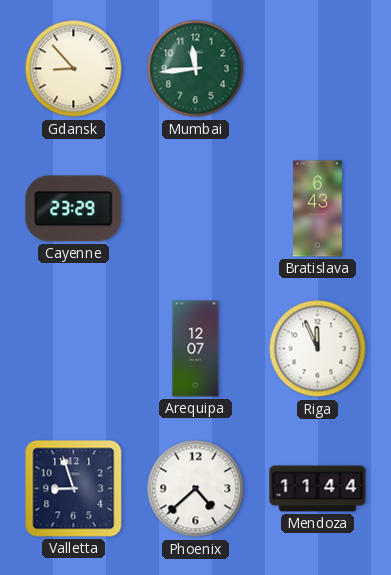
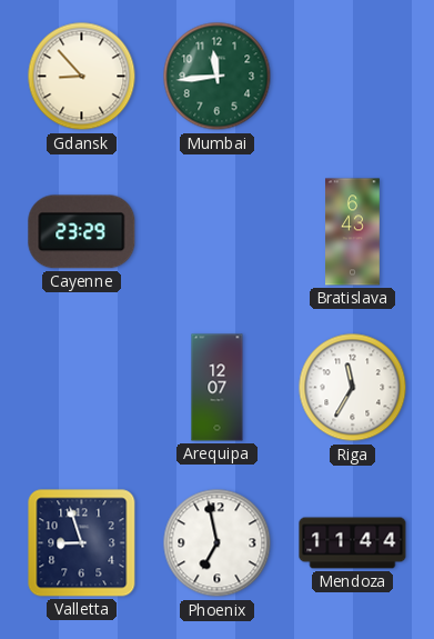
Riga: 11:56 -> 11:35
Phoenix: 4:38 -> 6:58
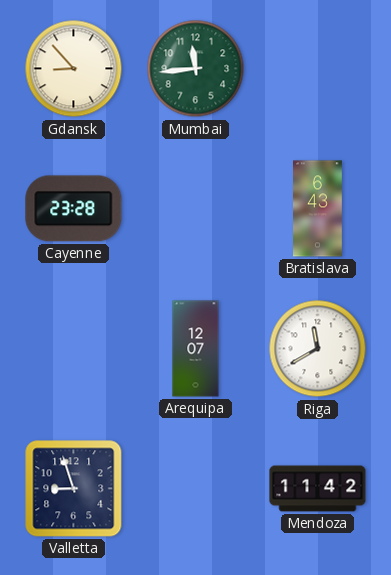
Cayenne: 23:29 -> 23:28
Riga: 11:35 -> 11:40
Phoenix: 6:58 -> none
Mendoza: 11:44 -> 11:42
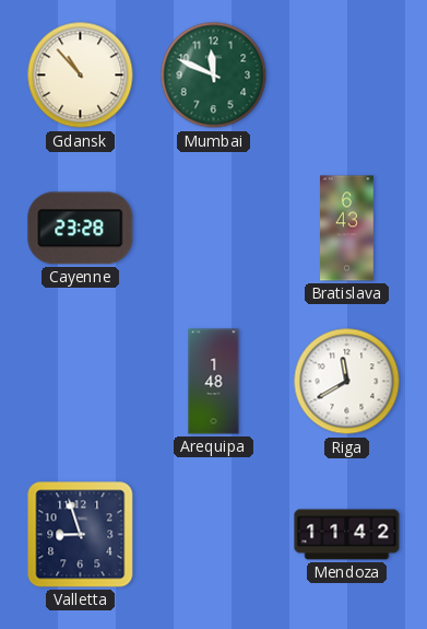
Gdansk: 8:53 -> 10:53
Mumbai: 11:44 -> 11:49
Arequipa: 12:07 -> 1:48
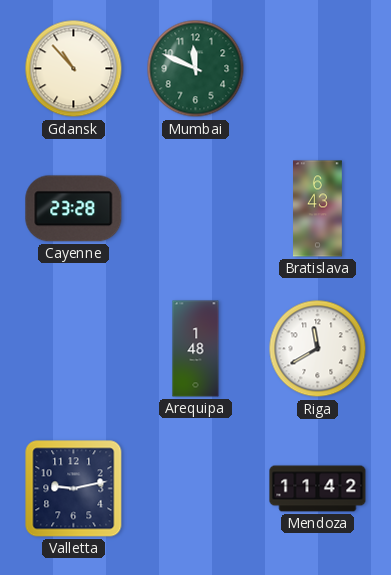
Valletta: 8:57 -> 9:13
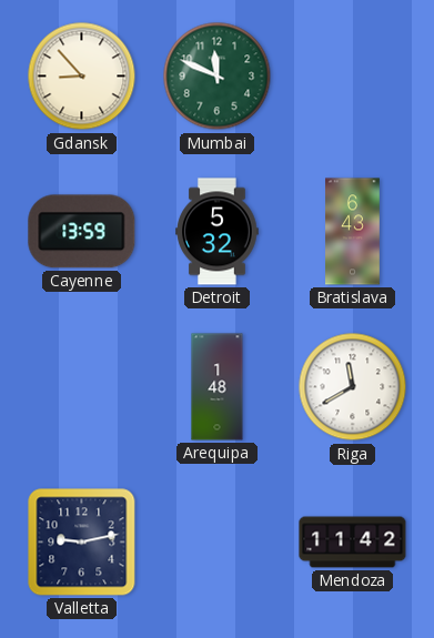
Gdansk: 10:53 -> 8:53
Cayenne: 23:28 -> 13:59
Detroit: none -> 5:32
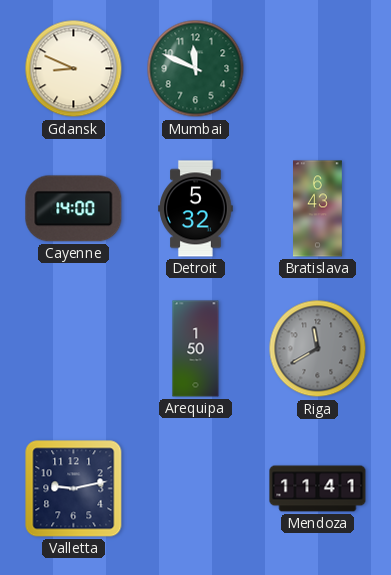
Gdansk: 8:53 -> 8:49
Cayenne: 13:59 -> 14:00
Arequipa: 1:48 -> 1:50
Riga dial: white -> grey
Mendoza: 11:42 -> 11:41
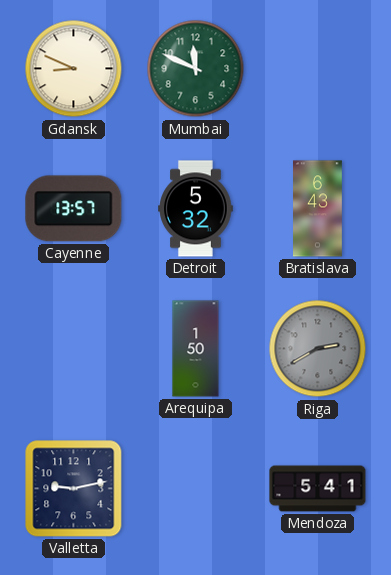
Cayenne: 14:00 -> 13:57
Riga: 11:40 -> 2:40
Mendoza: 11:41 -> 5:41
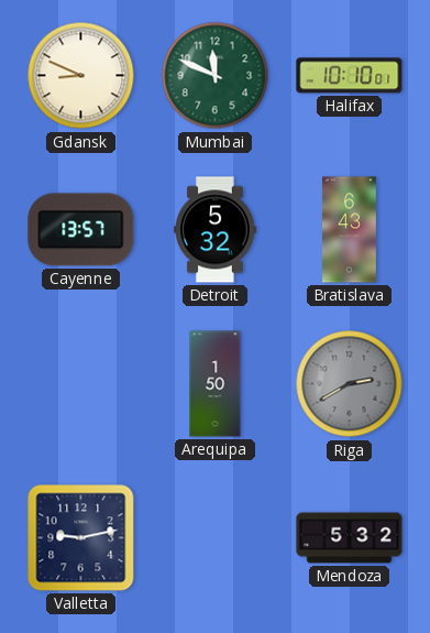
Halifax: none -> 10:10
Mendoza: 5:41 -> 5:32
